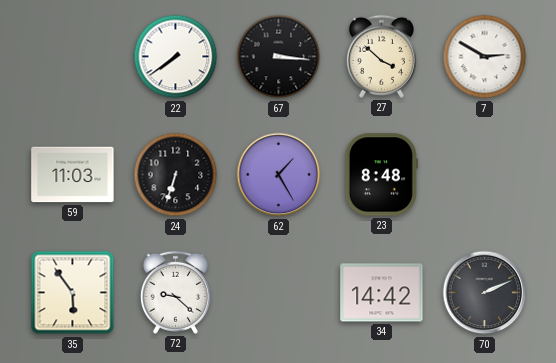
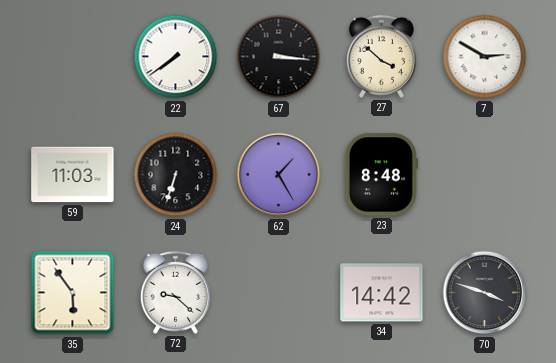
70: 2:11 -> 3:48
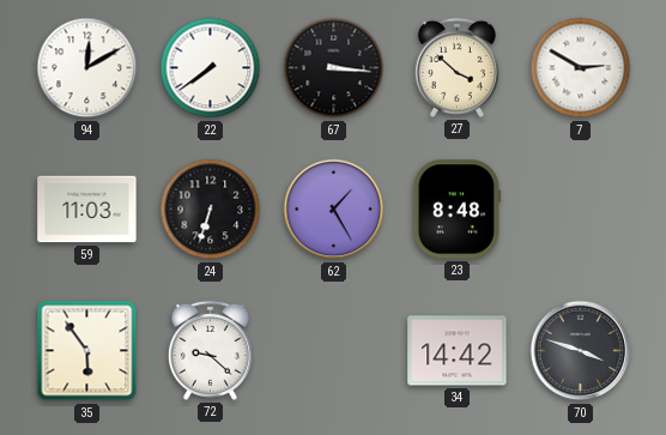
94: none -> 12:10
